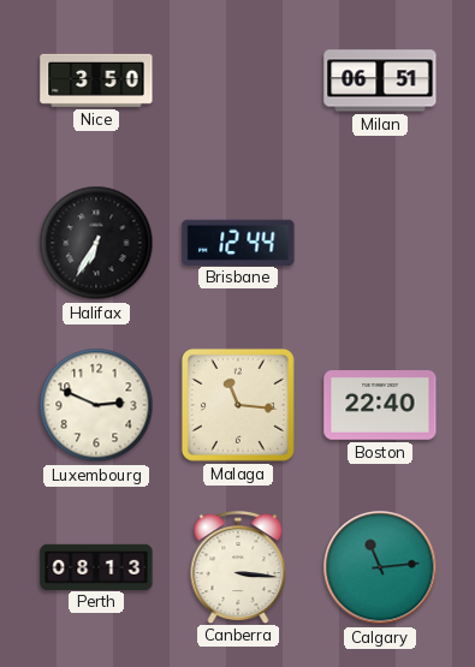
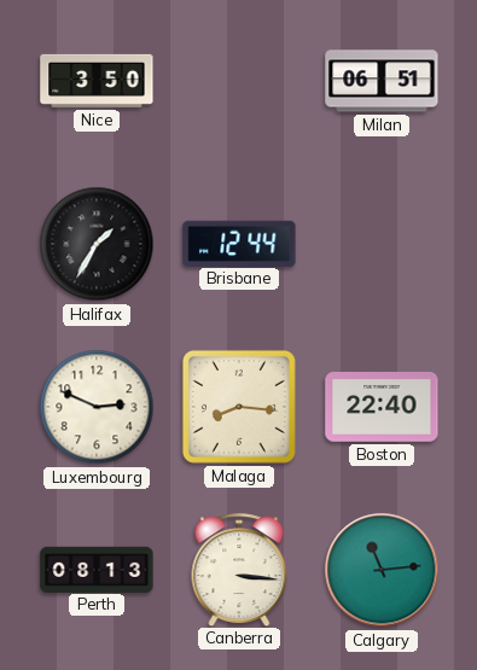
Halifax: 6:35 -> 1:35
Malaga: 11:16 -> 8:16
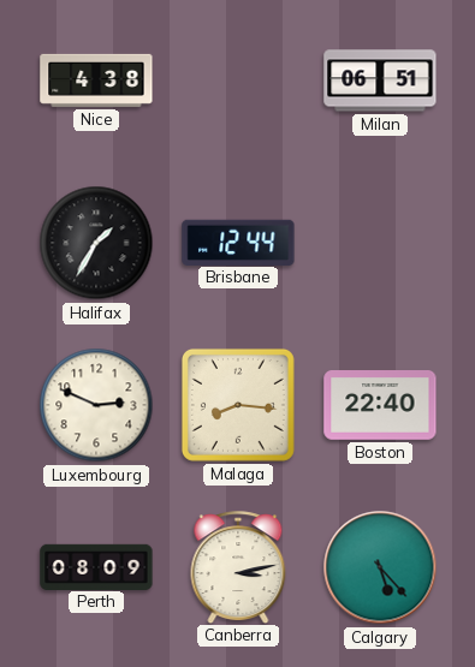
Nice: 3:50 -> 4:38
Perth: 08:13 -> 08:09
Canberra: 3:16 -> 3:13
Calgary: 11:14 -> 5:23
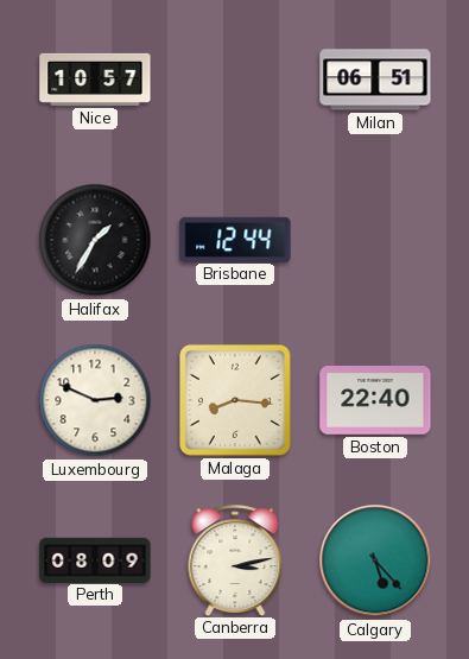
Nice: 4:38 -> 10:57
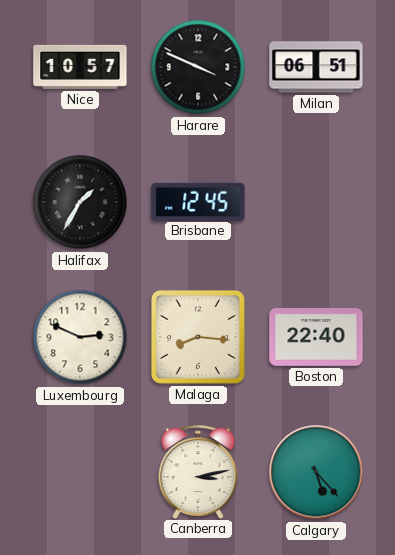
Harare: none -> 3:49
Brisbane: 12:44 -> 12:45
Perth: 08:09 -> none
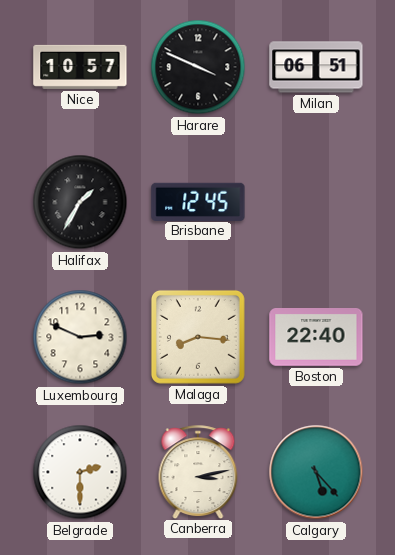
Belgrade: none -> 2:30
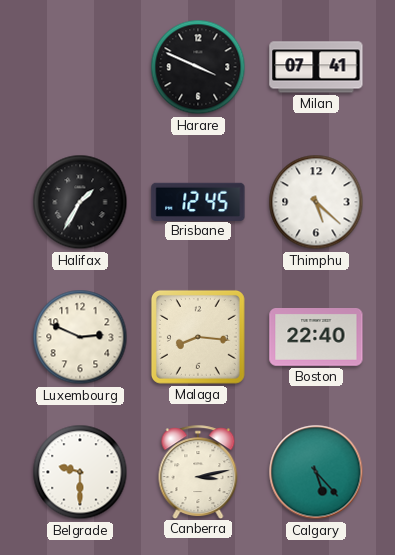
Nice: 10:57 -> none
Milan: 06:51 -> 07:41
Thimphu: none -> 5:22
Belgrade: 2:30 -> 9:30
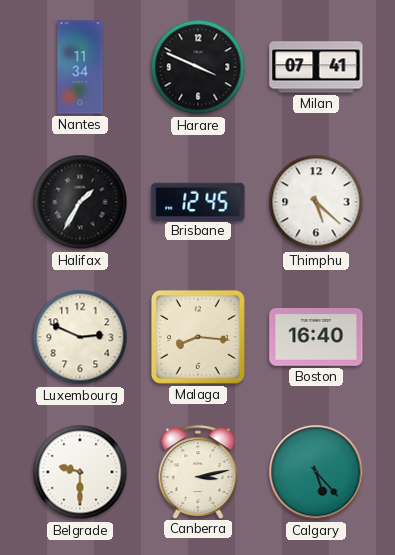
Nantes: none -> 11:34
Boston: 22:40 -> 16:40
